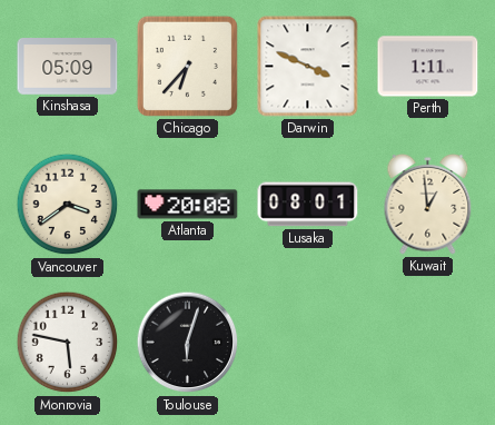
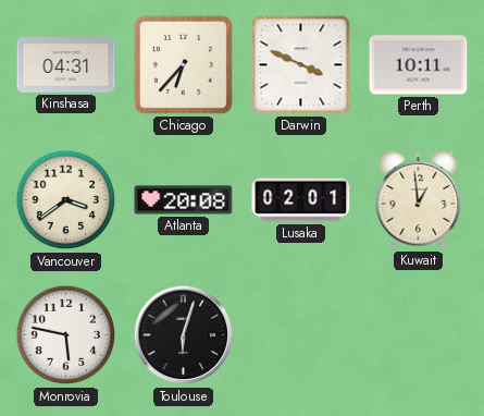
Kinshasa: 05:09 -> 04:31
Perth: 1:11 -> 10:11
Lusaka: 08:01 -> 02:01
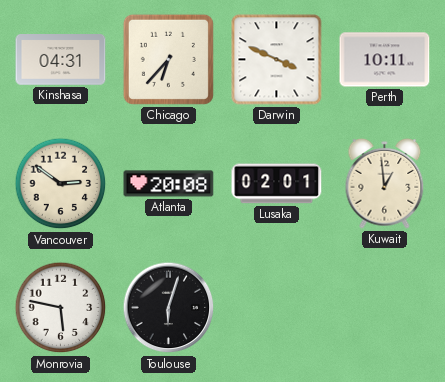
Vancouver: 3:39 -> 2:51
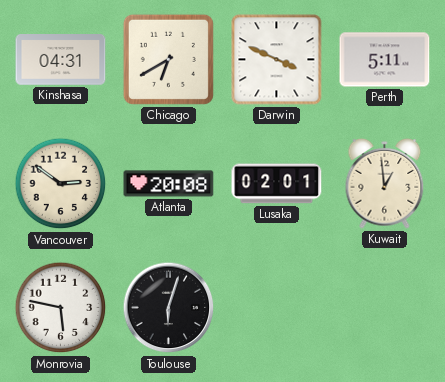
Chicago: 6:37 -> 6:40
Perth: 10:11 -> 5:11
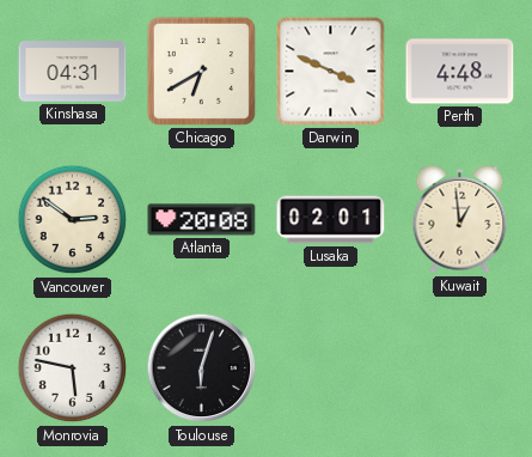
Perth: 5:11 -> 4:48
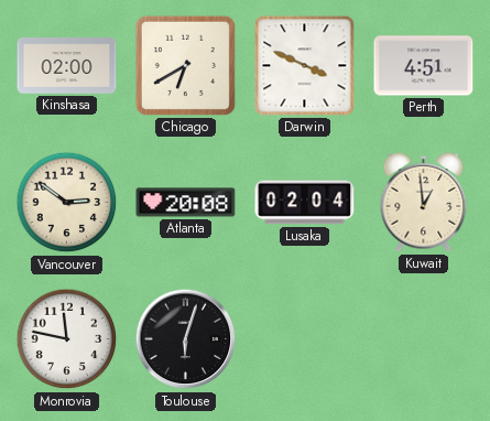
Kinshasa: 04:31 -> 02:00
Perth: 4:48 -> 4:51
Lusaka: 02:01 -> 02:04
Monrovia: 5:47 -> 11:47
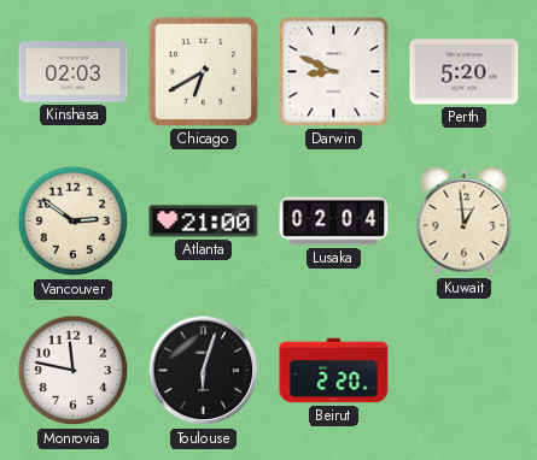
Kinshasa: 02:00 -> 02:03
Darwin: 3:49 -> 8:49
Perth: 4:51 -> 5:20
Atlanta: 20:08 -> 21:00
Beirut: none -> 2:20
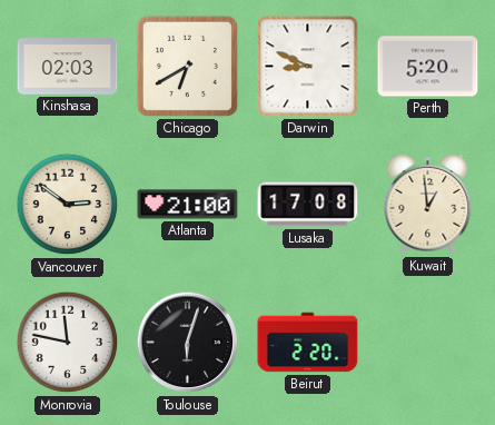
Lusaka: 02:04 -> 17:08
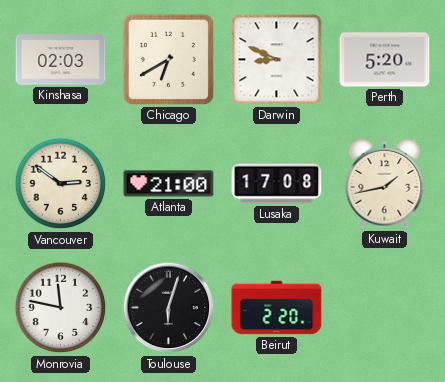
Kuwait: 12:59 -> 1:43
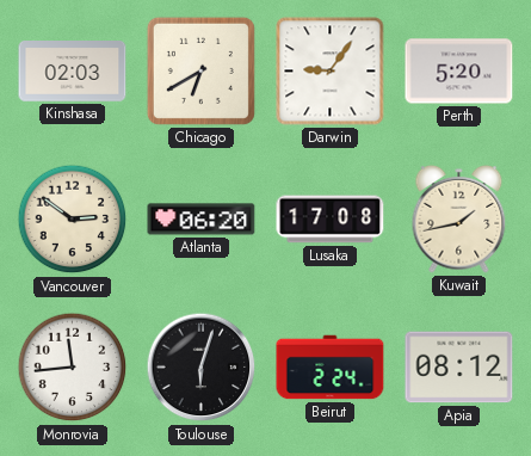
Darwin: 8:49 -> 9:06
Atlanta: 21:00 -> 06:20
Monrovia: 11:47 -> 11:44
Beirut: 2:20 -> 2:24
Apia: none -> 08:12
